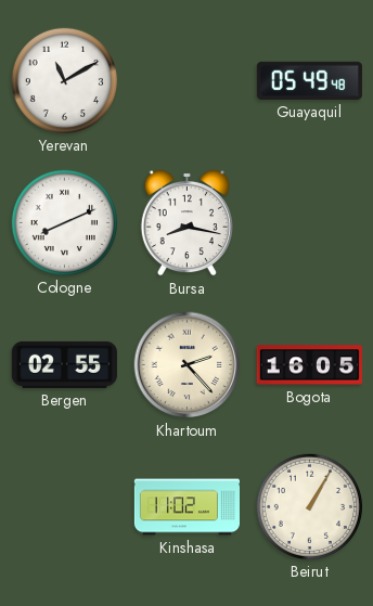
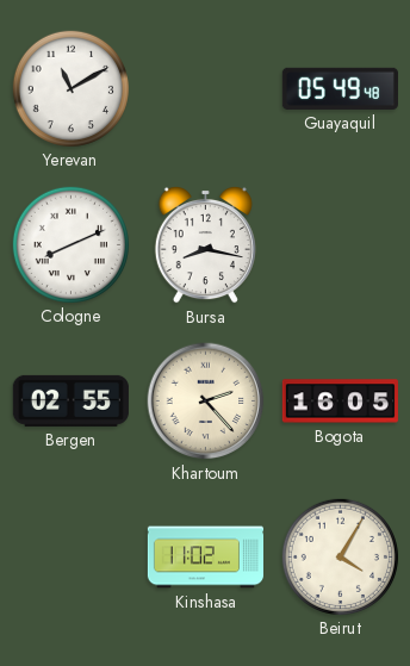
Beirut: 1:05 -> 4:05
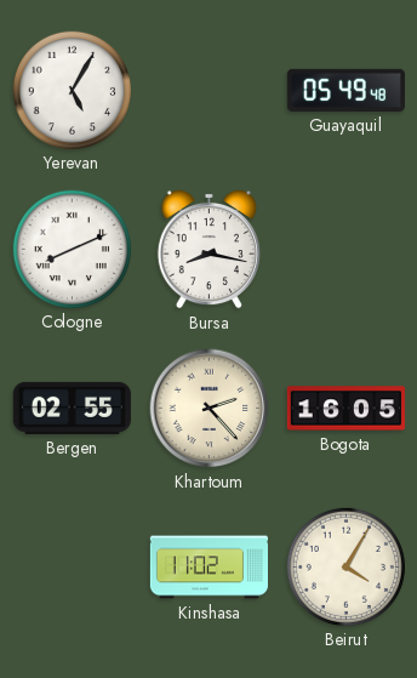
Yerevan: 11:10 -> 5:05
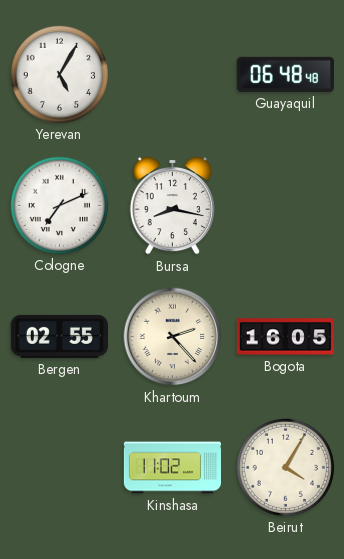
Guayaquil: 05:49 -> 06:48
Cologne: 8:11 -> 7:11
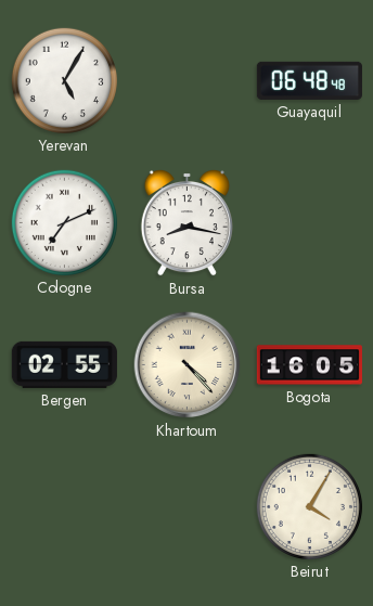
Khartoum: 2:23 -> 4:23
Kinshasa: 11:02 -> none
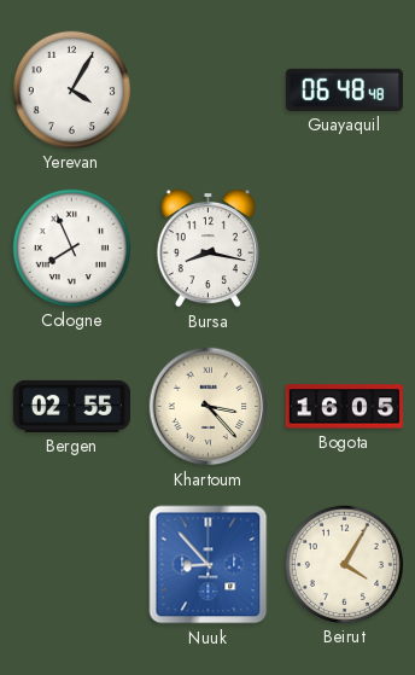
Yerevan: 5:05 -> 4:05
Cologne: 7:11 -> 7:56
Khartoum: 4:23 -> 3:23
Nuuk: none -> 8:53
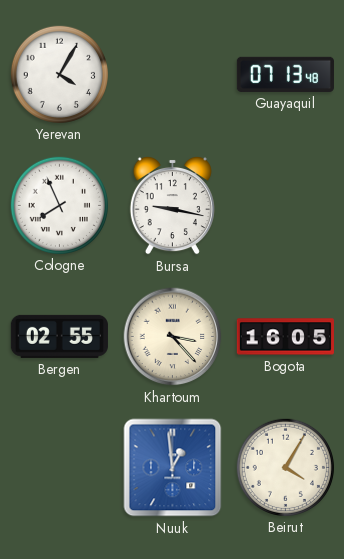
Guayaquil: 06:48 -> 07:13
Bursa: 8:17 -> 9:17
Nuuk: 8:53 -> 12:59
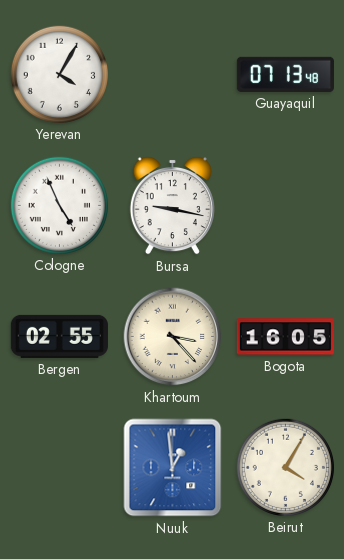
Cologne: 7:56 -> 4:56
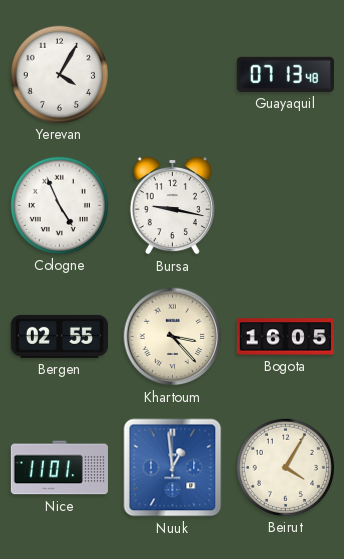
Nice: none -> 11:01
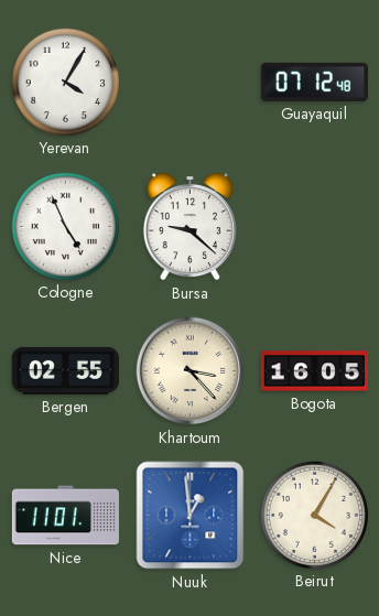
Guayaquil: 07:13 -> 07:12
Bursa: 9:17 -> 9:22
